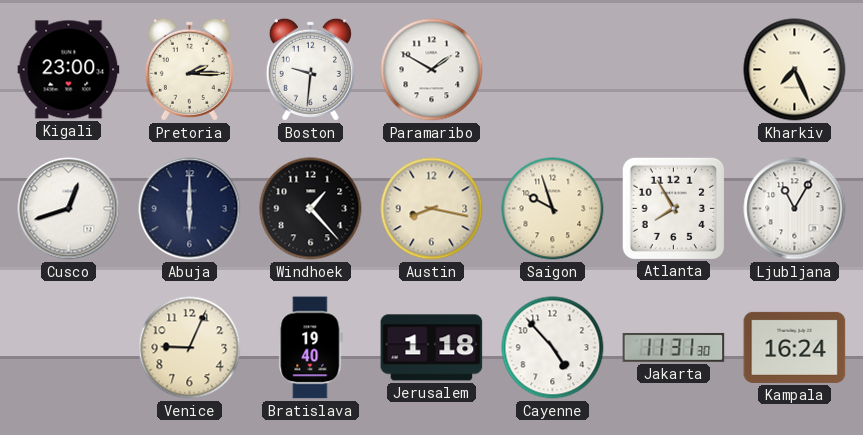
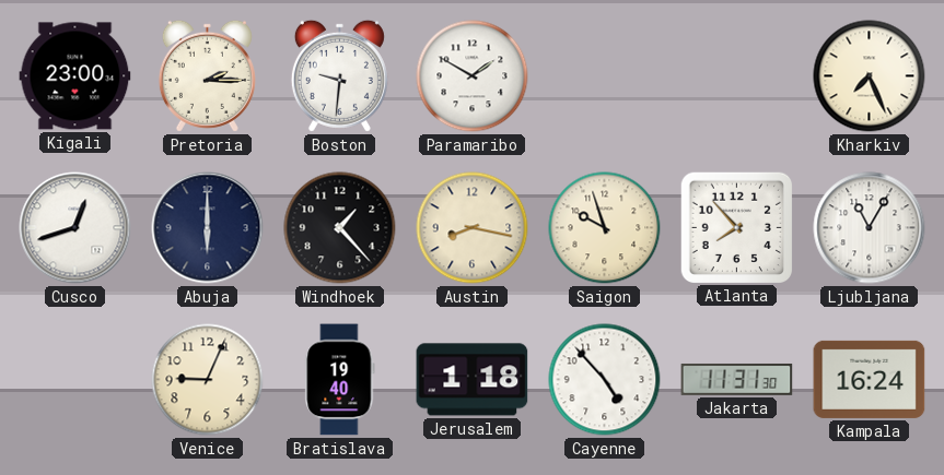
Atlanta: 7:55 -> 7:53
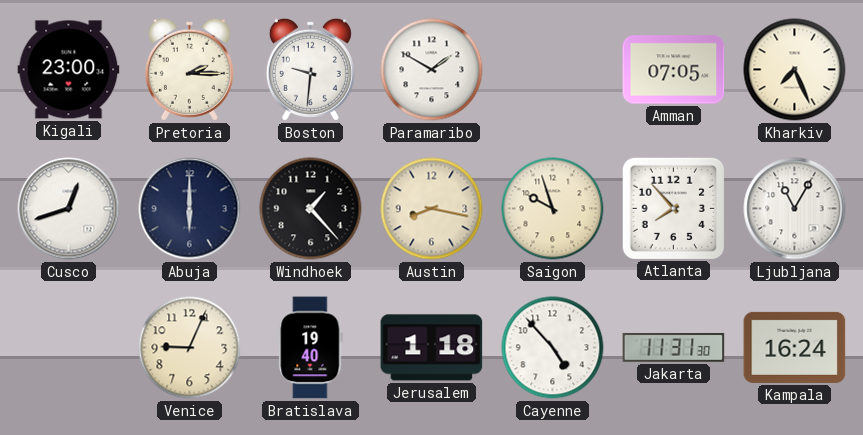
Amman: none -> 07:05
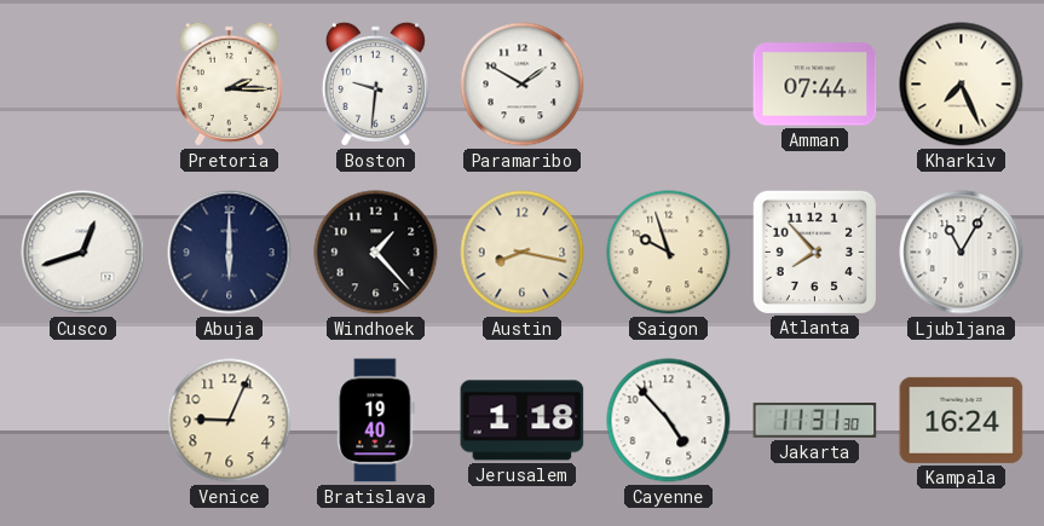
Kigali: 23:00 -> none
Amman: 07:05 -> 07:44
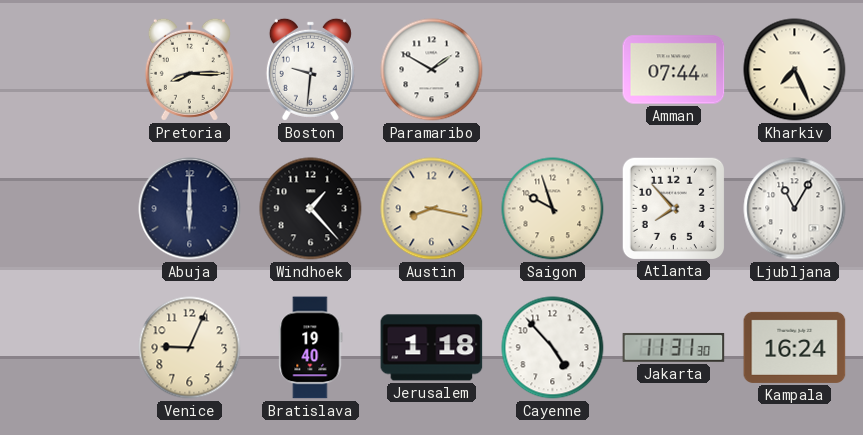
Pretoria: 2:15 -> 8:15
Cusco: 12:42 -> none
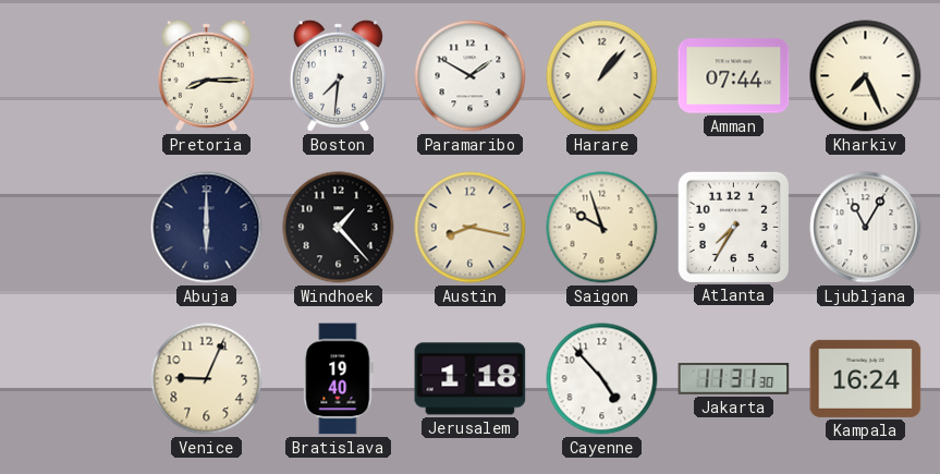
Boston: 9:31 -> 7:31
Harare: none -> 1:07
Atlanta: 7:53 -> 7:35
